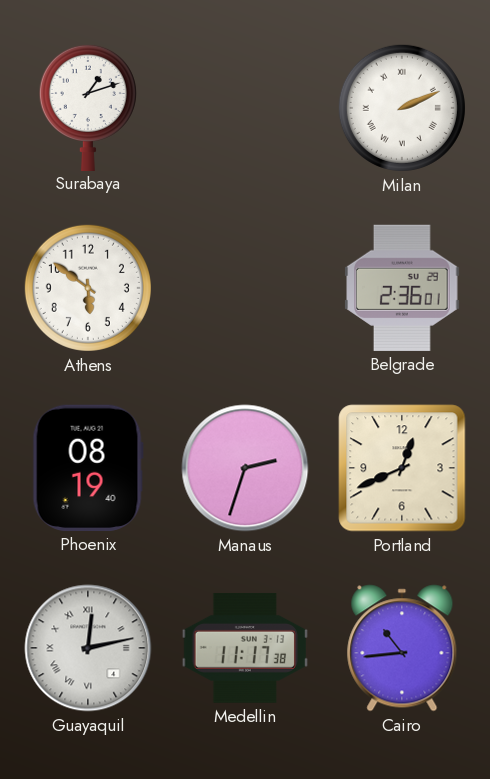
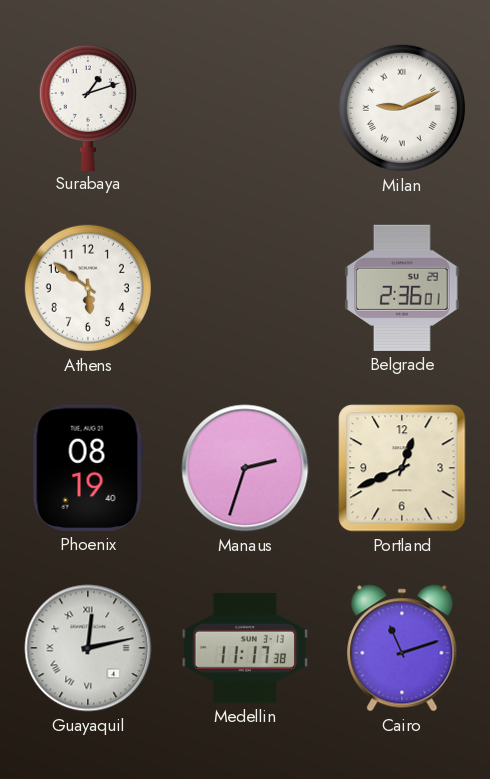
Milan: 2:11 -> 9:11
Cairo: 10:44 -> 11:12
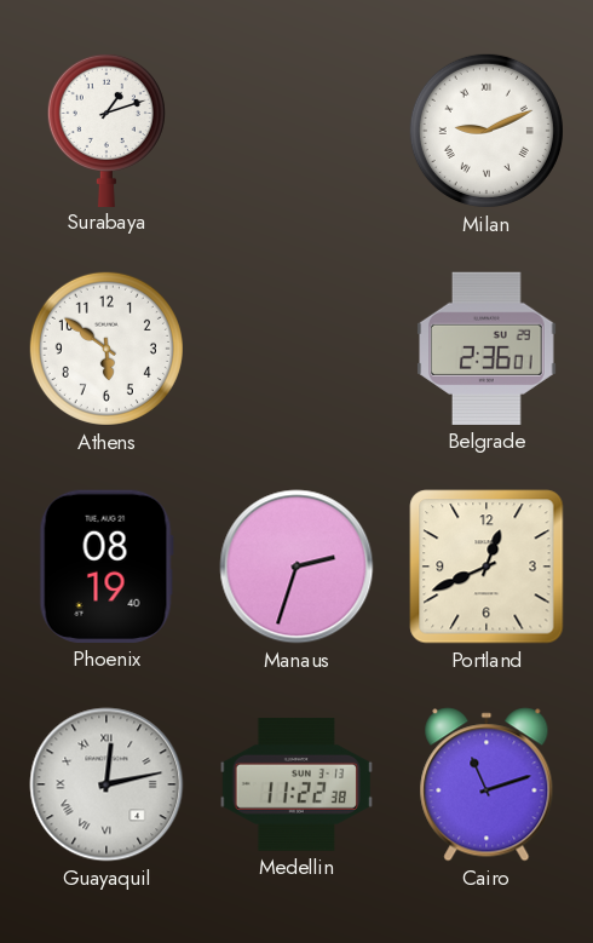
Medellin: 11:17 -> 11:22
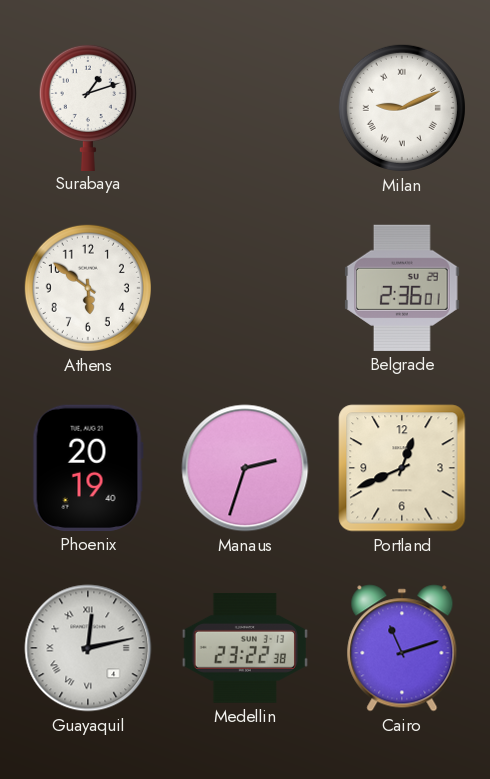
Phoenix: 08:19 -> 20:19
Medellin: 11:22 -> 23:22
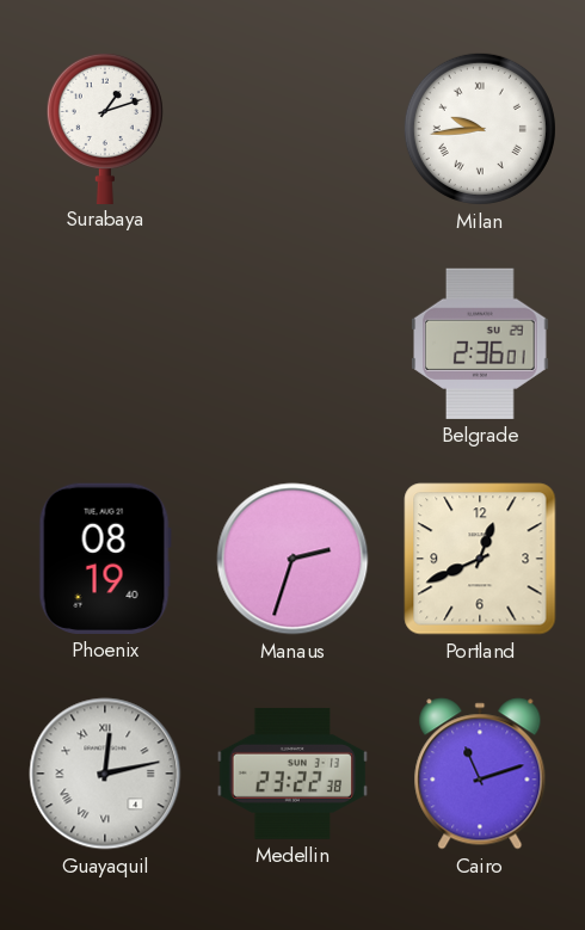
Milan: 9:11 -> 9:44
Athens: 5:51 -> none
Phoenix: 20:19 -> 08:19
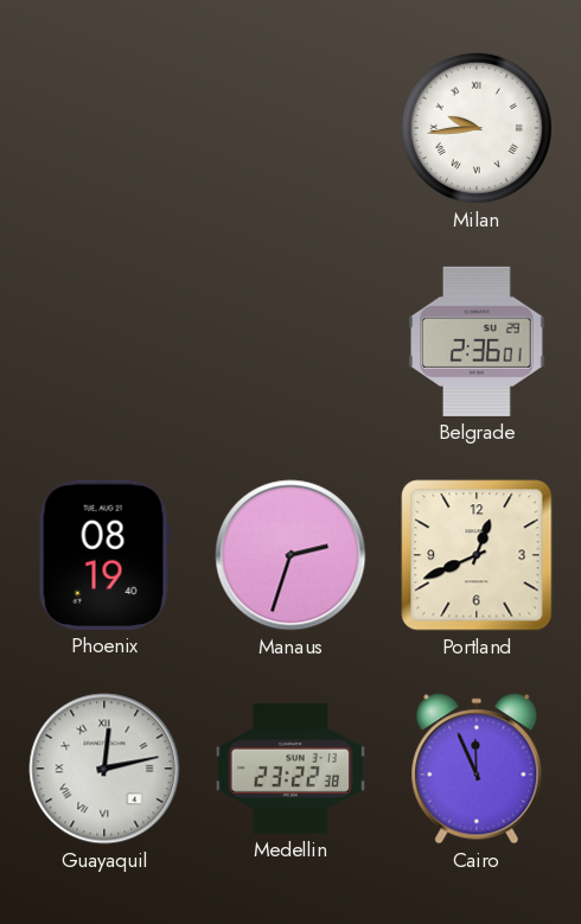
Surabaya: 1:12 -> none
Cairo: 11:12 -> 11:56
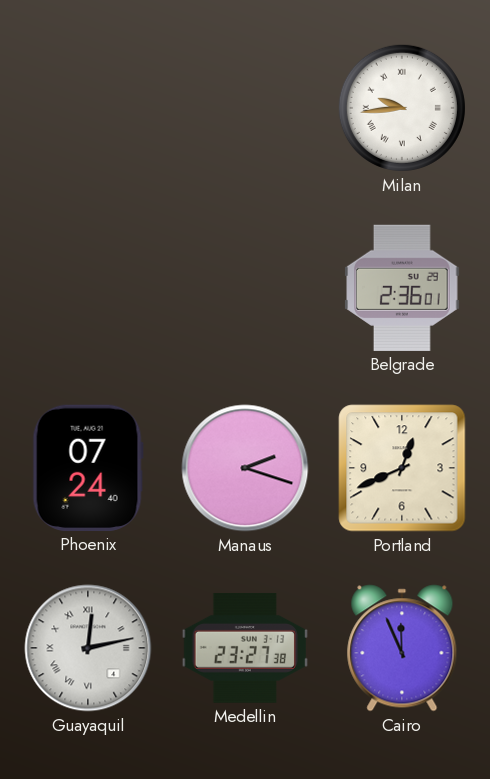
Phoenix: 08:19 -> 07:24
Manaus: 2:33 -> 2:18
Medellin: 23:22 -> 23:27
